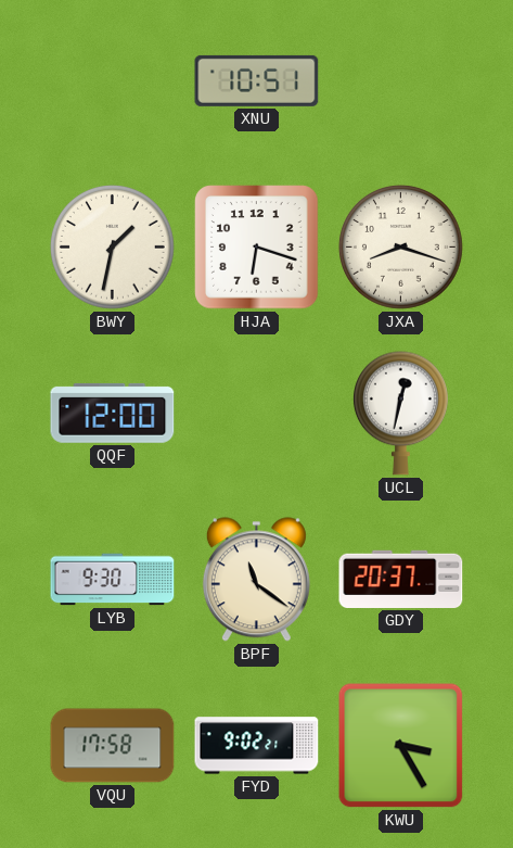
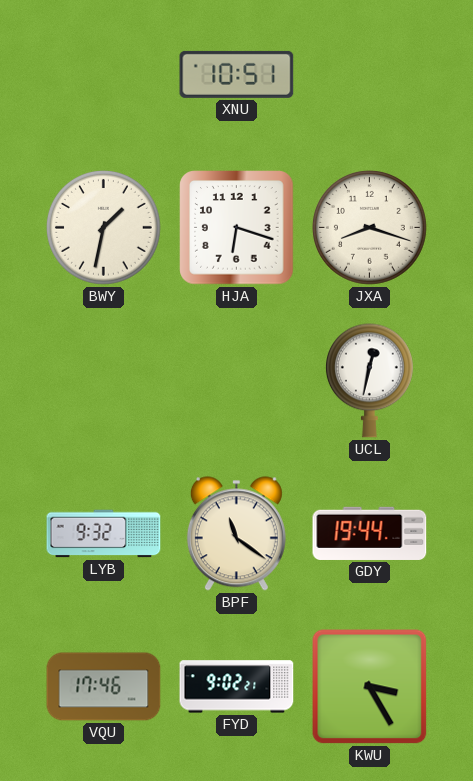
QQF: 12:00 -> none
LYB: 9:30 -> 9:32
GDY: 20:37 -> 19:44
VQU: 17:58 -> 17:46
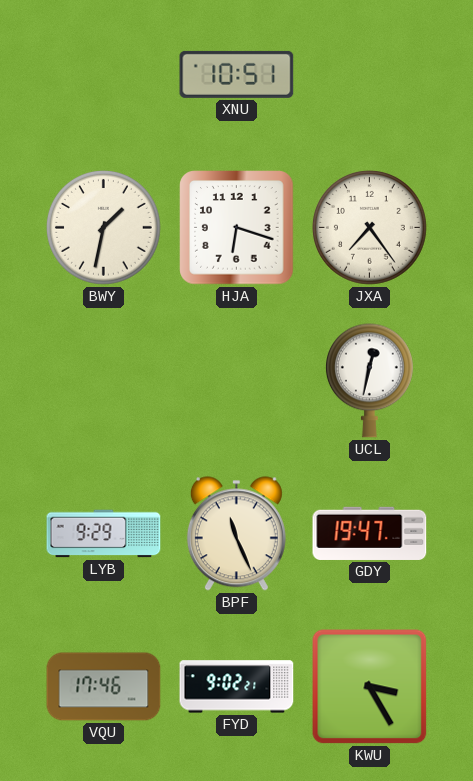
JXA: 8:18 -> 7:24
LYB: 9:32 -> 9:29
BPF: 11:21 -> 11:26
GDY: 19:44 -> 19:47
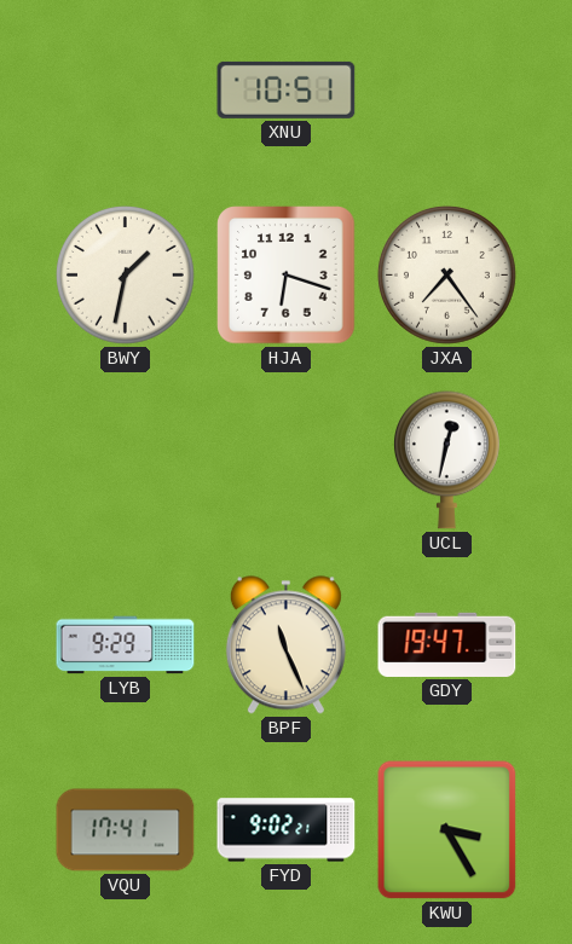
VQU: 17:46 -> 17:41
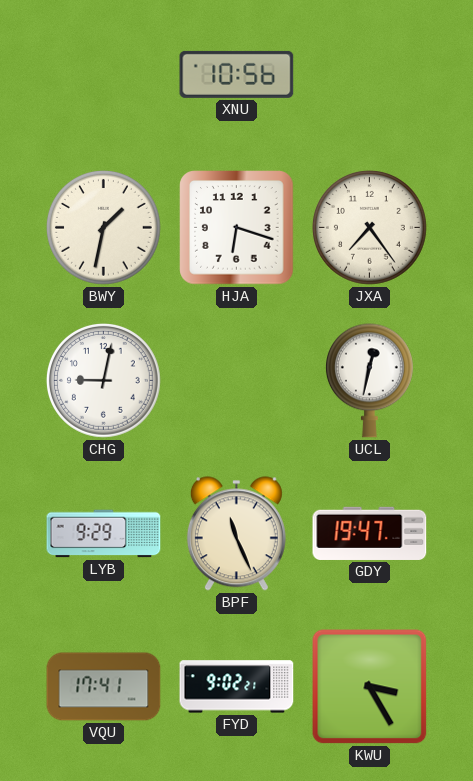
XNU: 10:51 -> 10:56
CHG: none -> 9:02
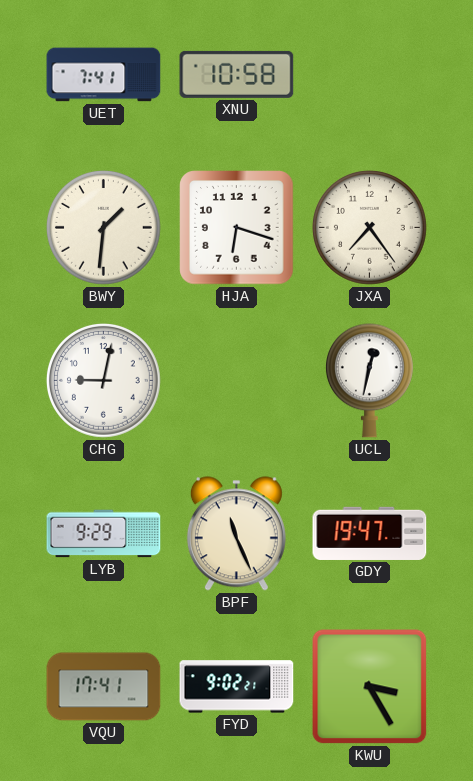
UET: none -> 7:41
XNU: 10:56 -> 10:58
BWY: 1:32 -> 1:31
